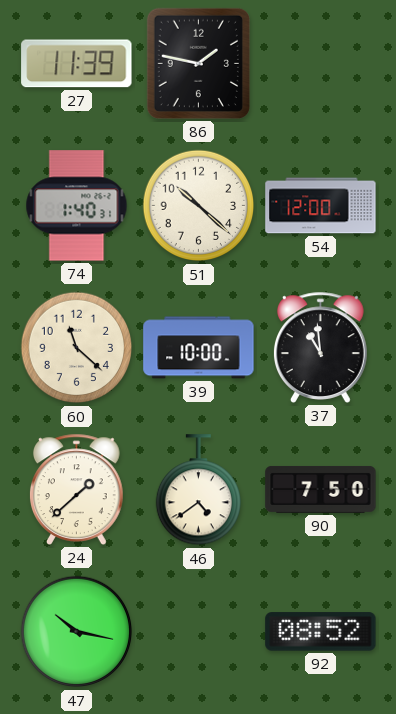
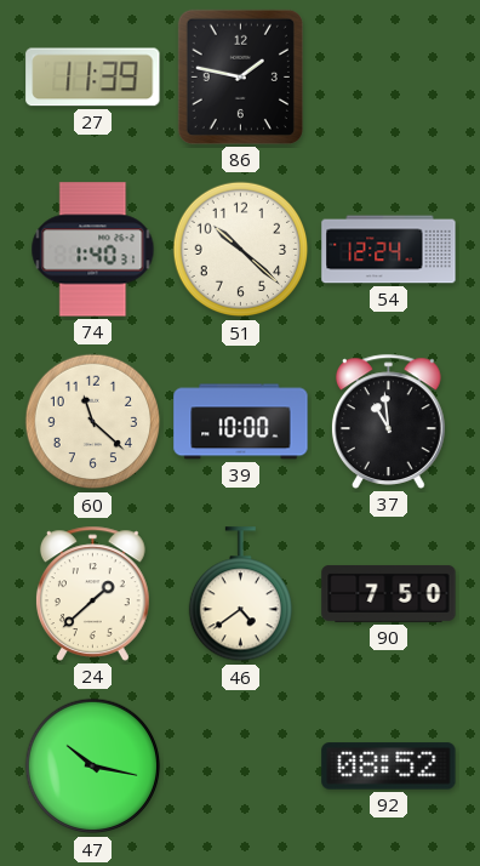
54: 12:00 -> 12:24
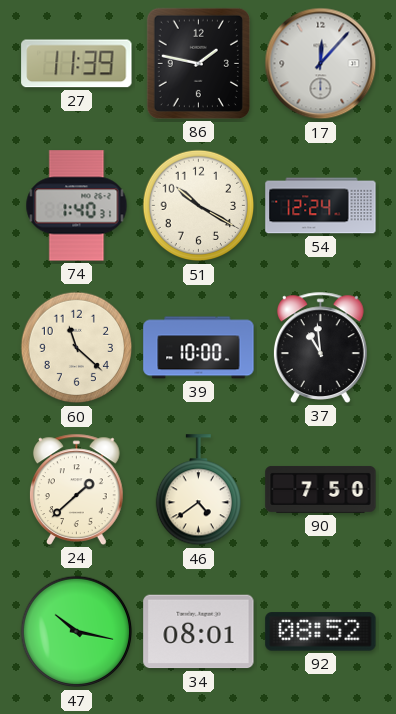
17: none -> 12:07
51: 10:22 -> 10:20
34: none -> 08:01
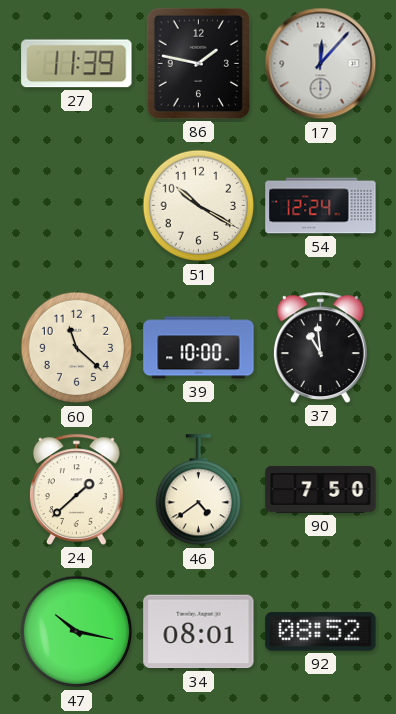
74: 1:40 -> none
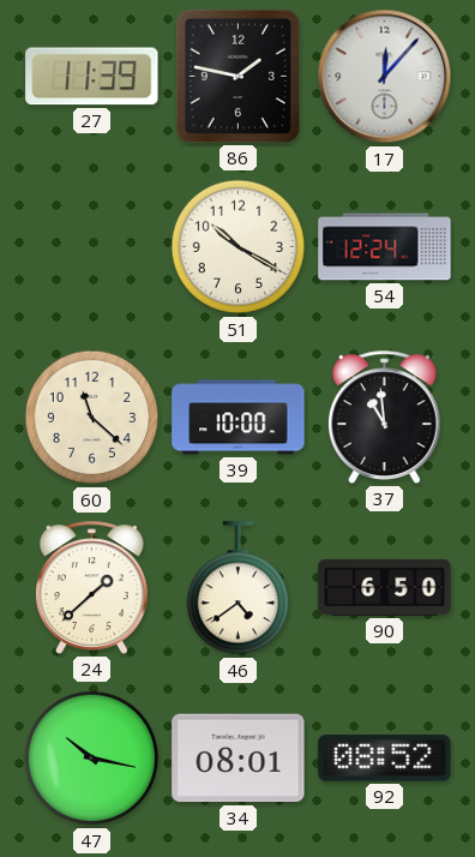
90: 7:50 -> 6:50
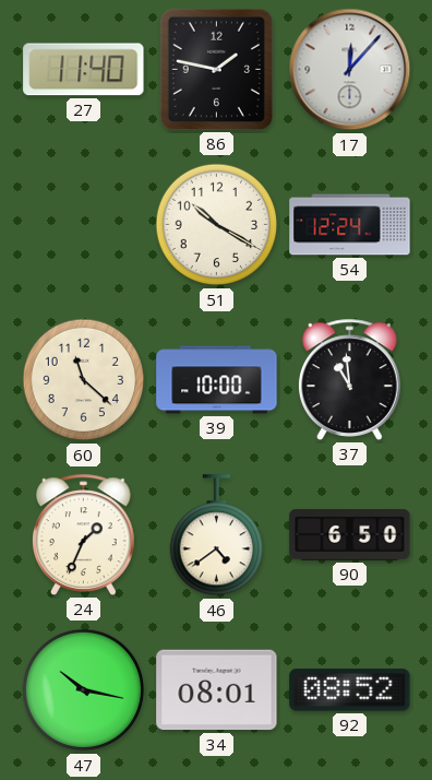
27: 11:39 -> 11:40
24: 1:38 -> 1:34
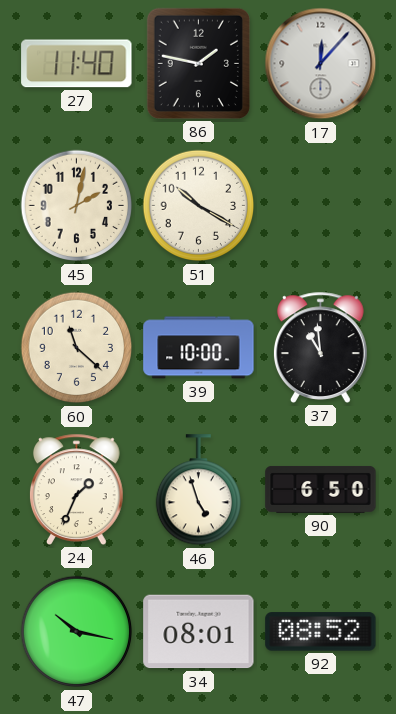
45: none -> 2:02
54: 12:24 -> none
46: 4:39 -> 4:57
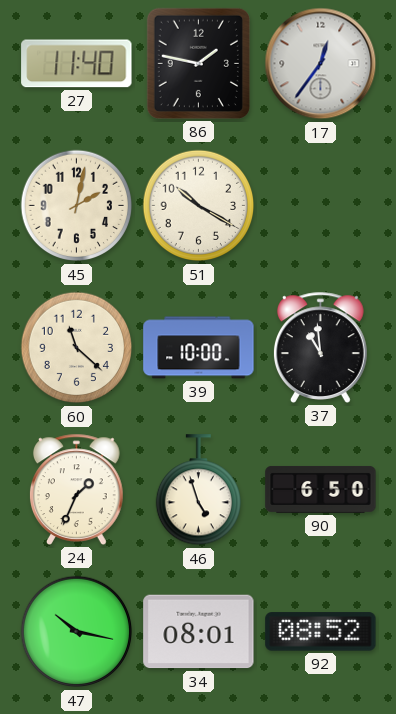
17: 12:07 -> 12:36
